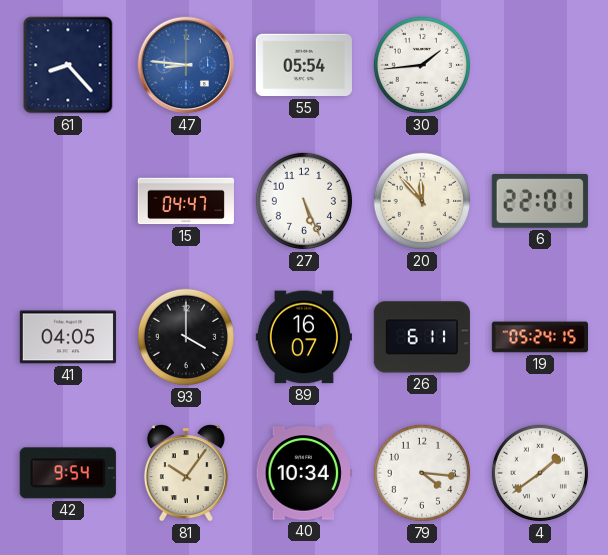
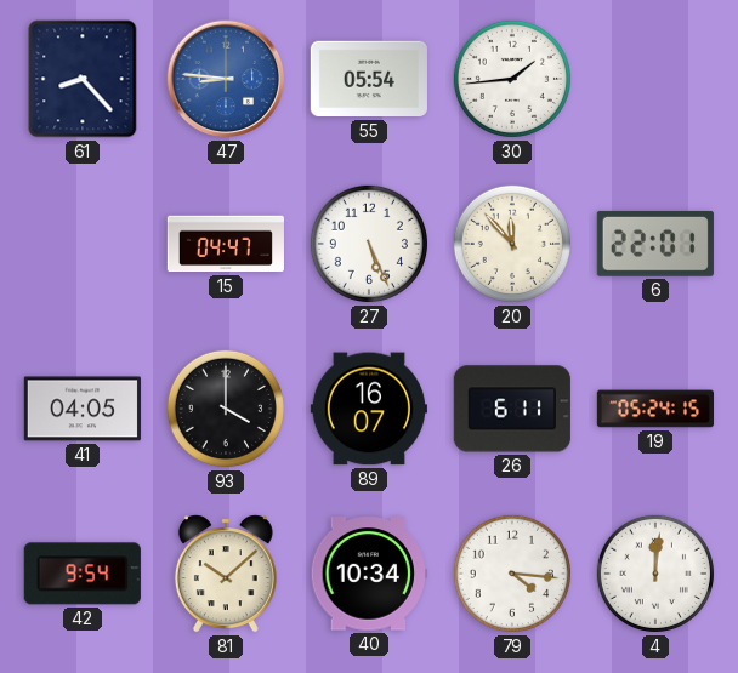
81: 10:06 -> 10:08
4: 1:39 -> 12:01
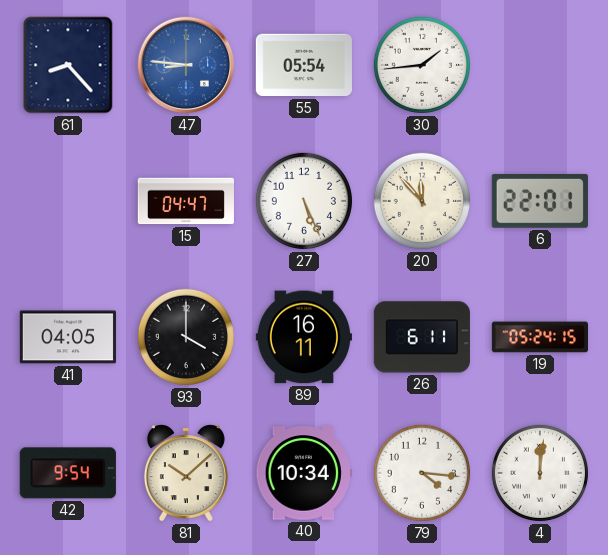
89: 16:07 -> 16:11
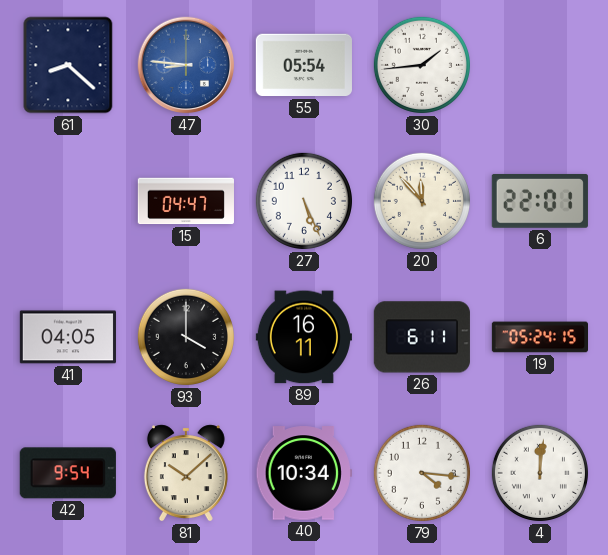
61: 8:23 -> 8:22
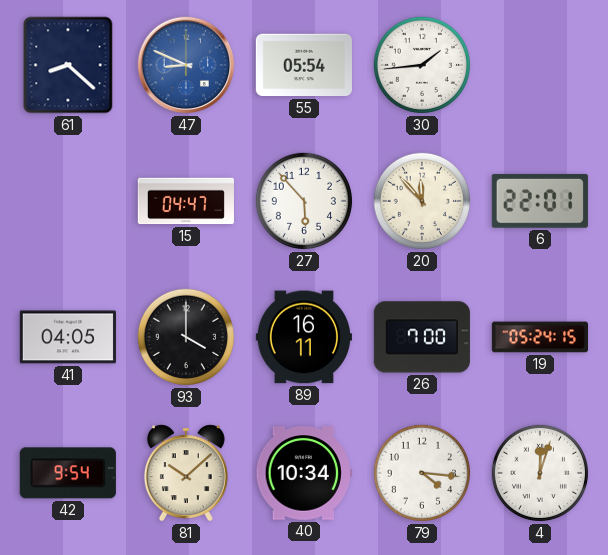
47: 8:46 -> 8:49
27: 5:26 -> 5:53
26: 6:11 -> 7:00
4: 12:01 -> 12:03
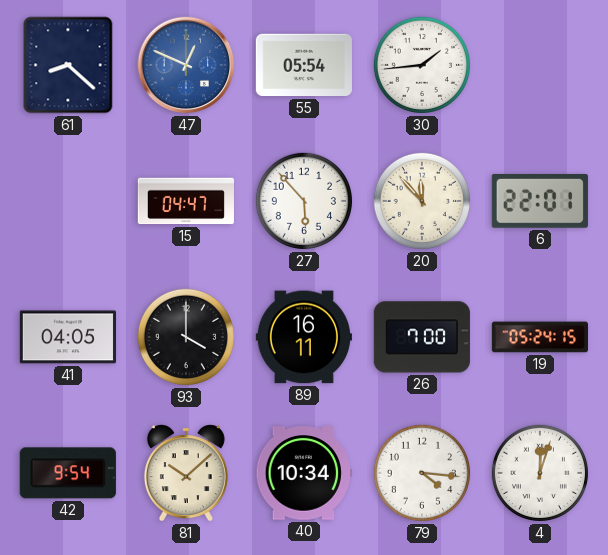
47: 8:49 -> 12:49
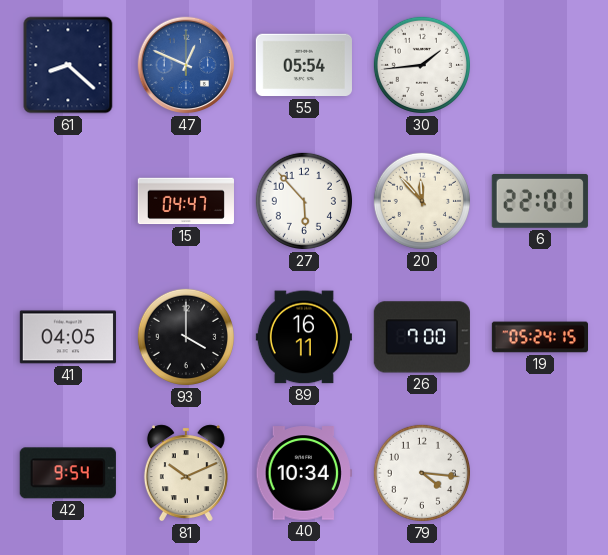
81: 10:08 -> 10:11
4: 12:03 -> none
